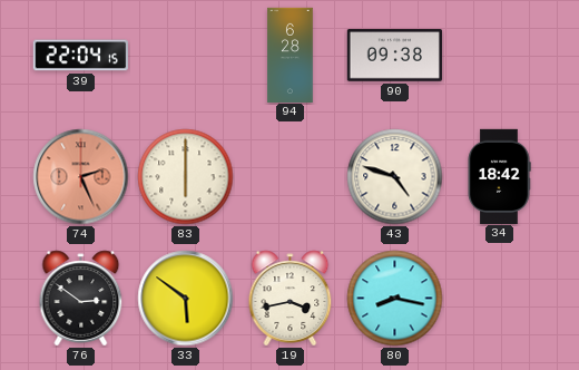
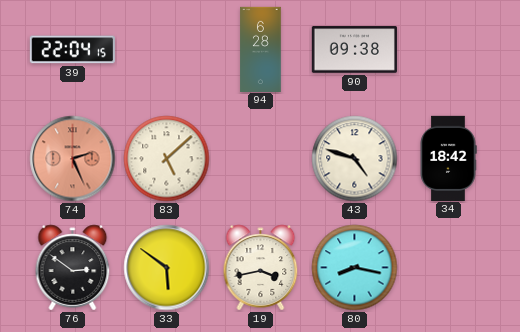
83: 6:00 -> 5:08
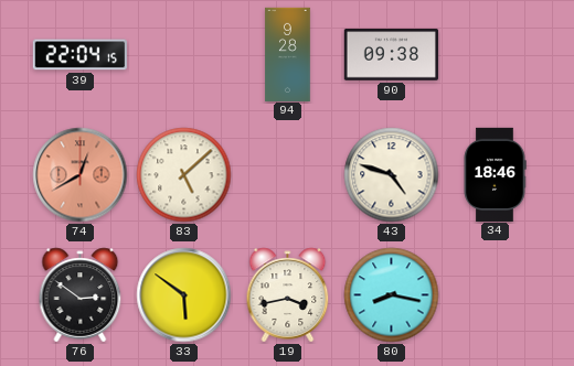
94: 6:28 -> 9:28
74: 2:26 -> 12:40
34: 18:42 -> 18:46
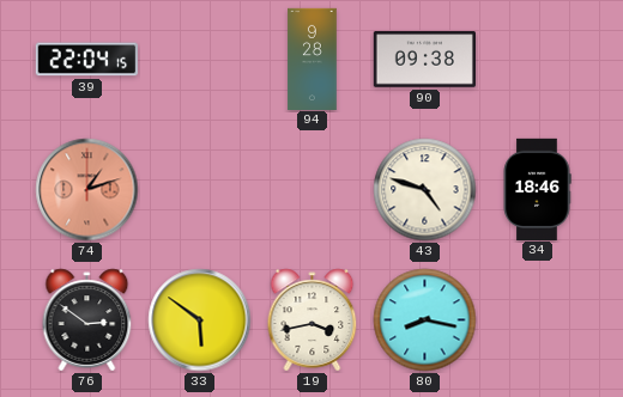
74: 12:40 -> 1:12
83: 5:08 -> none
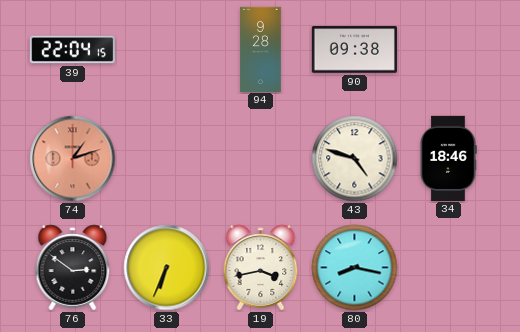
33: 5:51 -> 6:34
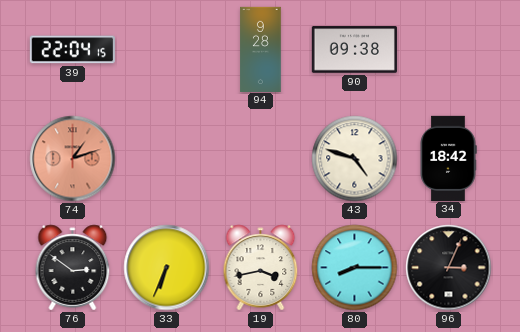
34: 18:46 -> 18:42
80: 8:17 -> 8:15
96: none -> 3:04
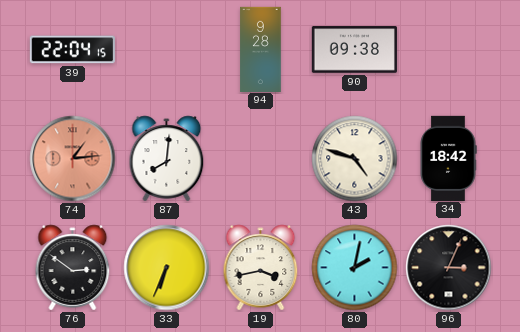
74: 1:12 -> 1:14
87: none -> 8:01
80: 8:15 -> 2:02
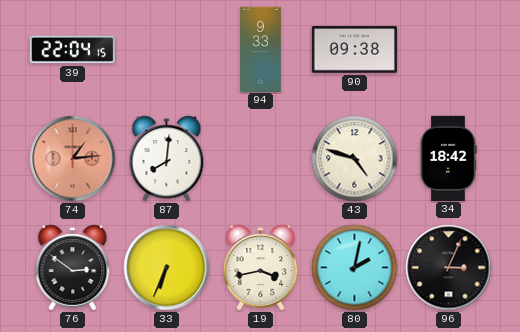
94: 9:28 -> 9:33
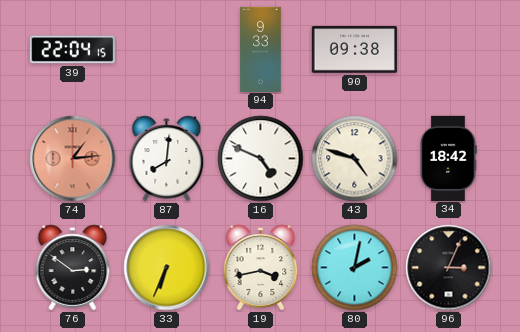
16: none -> 4:49
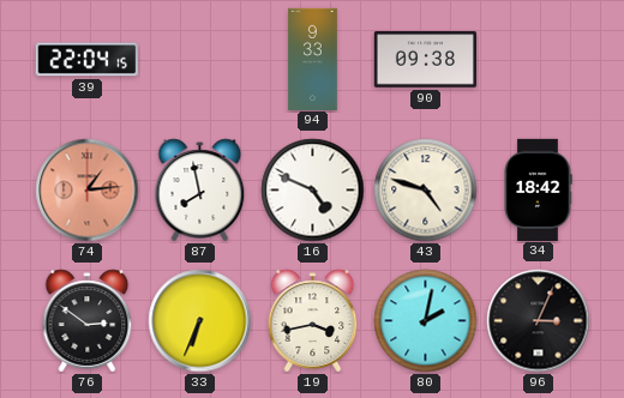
87: 8:01 -> 7:58
